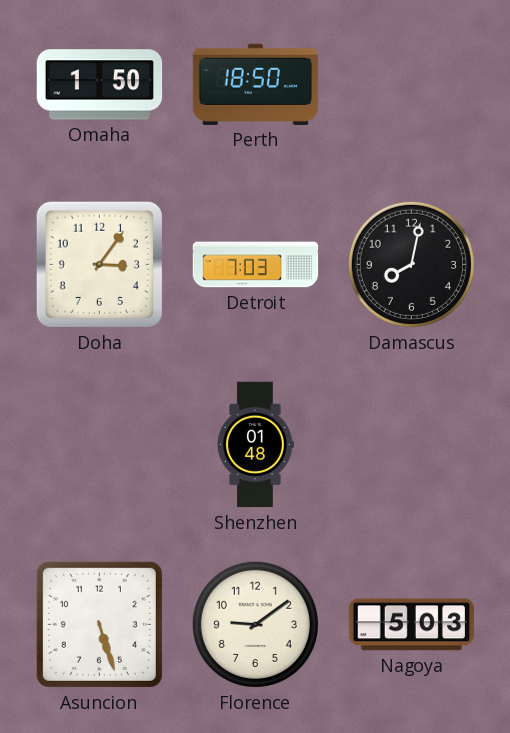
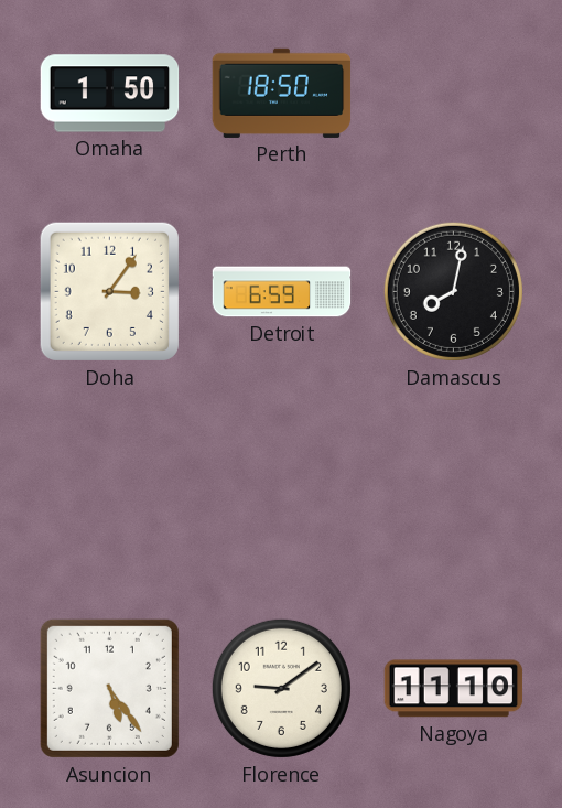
Detroit: 7:03 -> 6:59
Shenzhen: 01:48 -> none
Asuncion: 5:27 -> 5:24
Nagoya: 5:03 -> 11:10
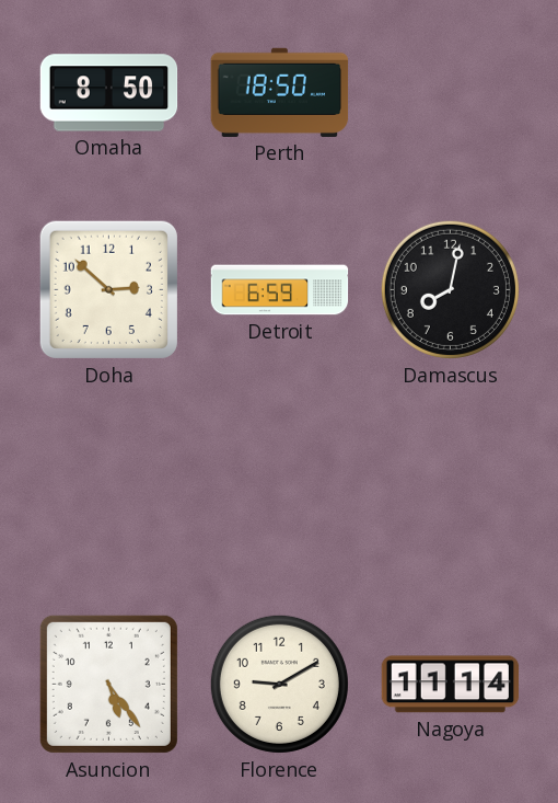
Omaha: 1:50 -> 8:50
Doha: 3:06 -> 2:52
Florence: 9:09 -> 9:10
Nagoya: 11:10 -> 11:14
